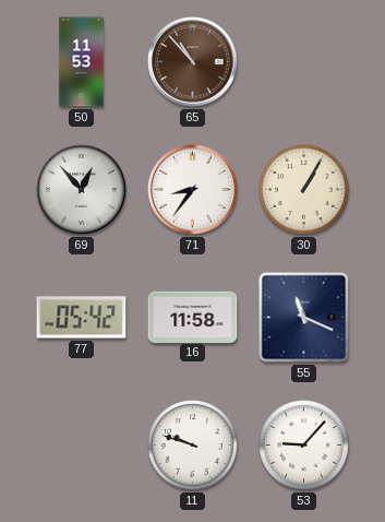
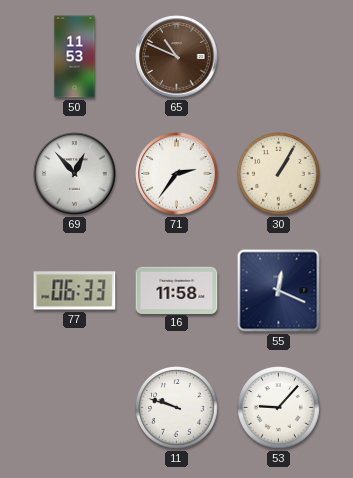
65: 10:53 -> 10:49
71: 8:36 -> 2:36
77: 05:42 -> 06:33
55: 11:19 -> 12:19
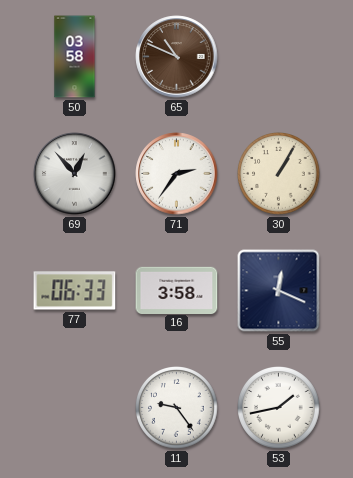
50: 11:53 -> 03:58
16: 11:58 -> 3:58
11: 9:48 -> 9:24
53: 9:07 -> 1:43
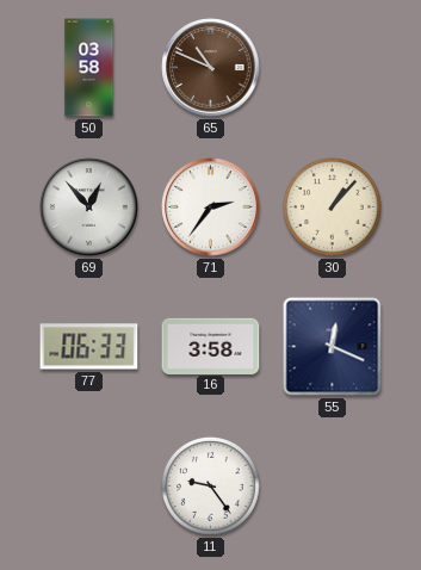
30: 1:05 -> 1:07
53: 1:43 -> none
